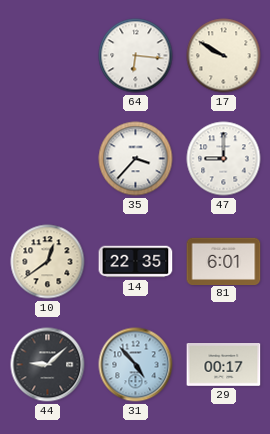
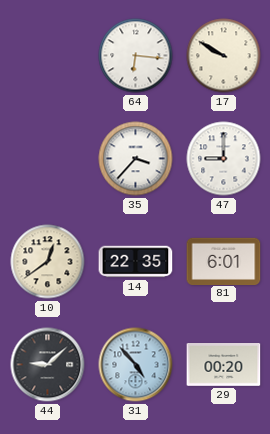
29: 00:17 -> 00:20
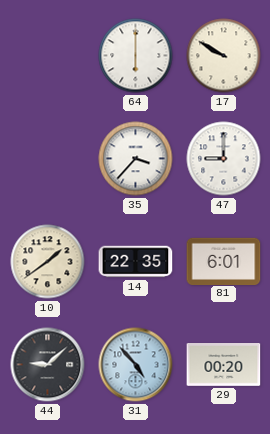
64: 6:16 -> 6:00
10: 12:39 -> 1:39
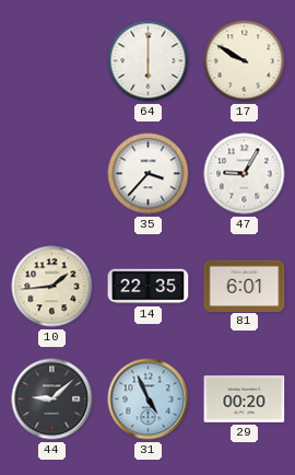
47: 9:00 -> 9:05
10: 1:39 -> 1:44
31: 4:53 -> 4:56
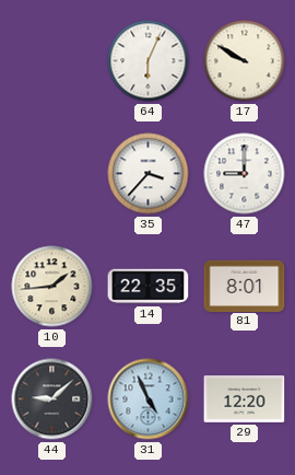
64: 6:00 -> 6:04
47: 9:05 -> 9:00
81: 6:01 -> 8:01
29: 00:20 -> 12:20
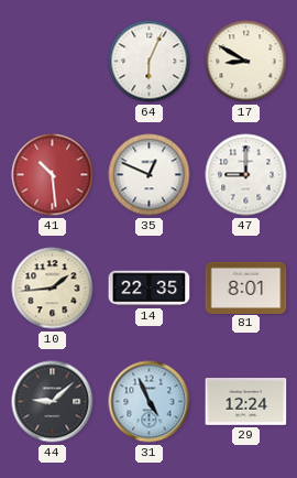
17: 9:50 -> 8:50
41: none -> 10:29
35: 3:37 -> 12:49
29: 12:20 -> 12:24
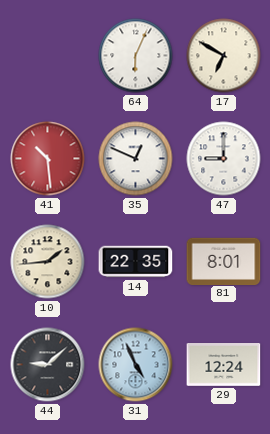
17: 8:50 -> 6:50
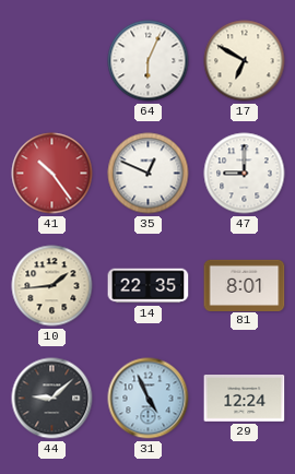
41: 10:29 -> 10:24
